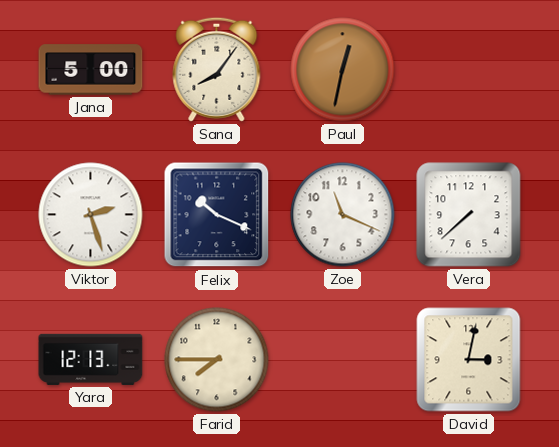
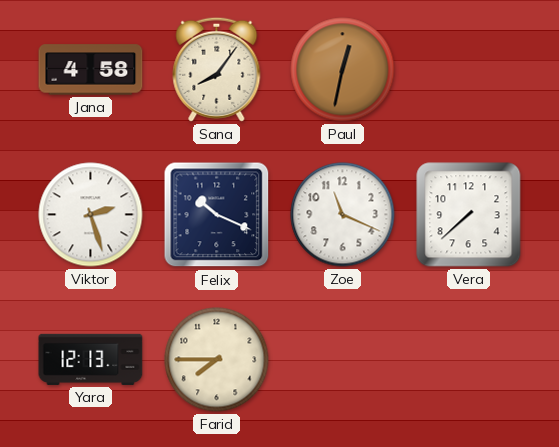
Jana: 5:00 -> 4:58
David: 3:02 -> none
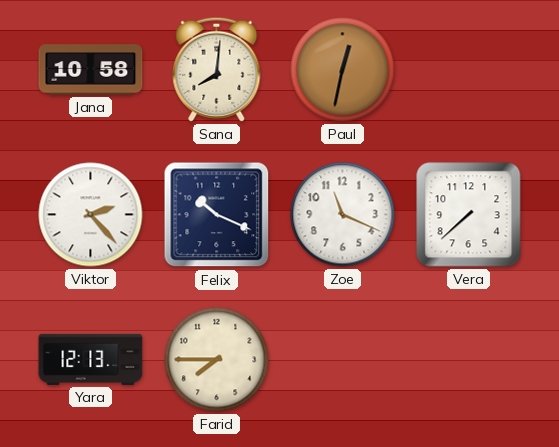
Jana: 4:58 -> 10:58
Sana: 8:06 -> 8:01
Viktor: 2:27 -> 2:23
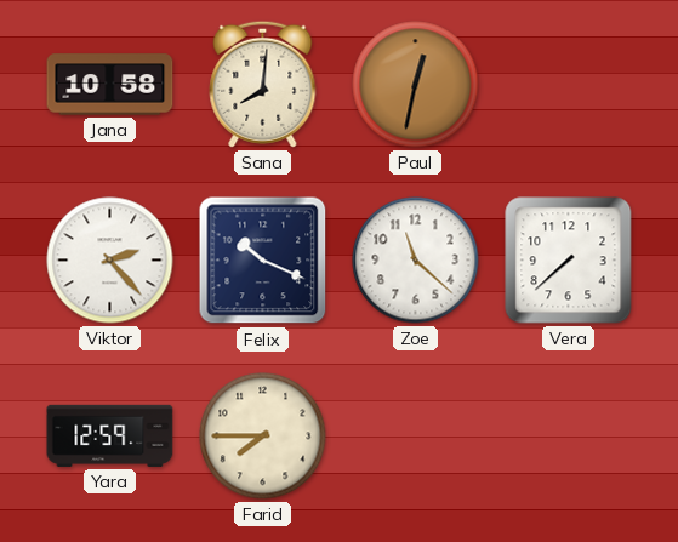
Zoe: 11:19 -> 11:22
Yara: 12:13 -> 12:59
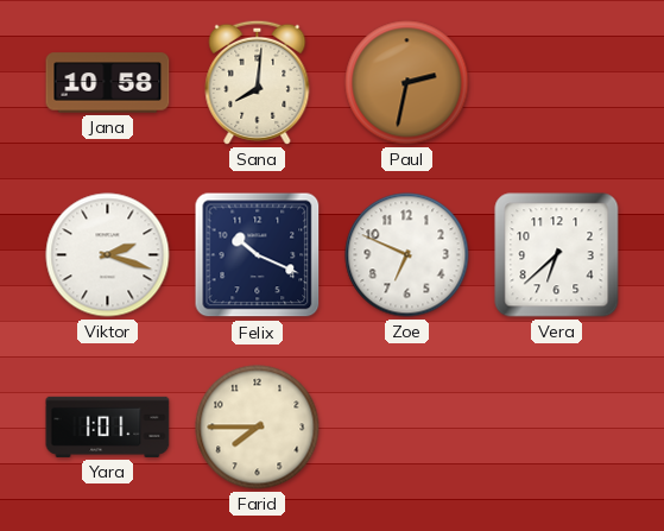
Paul: 12:32 -> 2:32
Viktor: 2:23 -> 2:18
Zoe: 11:22 -> 6:49
Vera: 7:38 -> 6:38
Yara: 12:59 -> 1:01
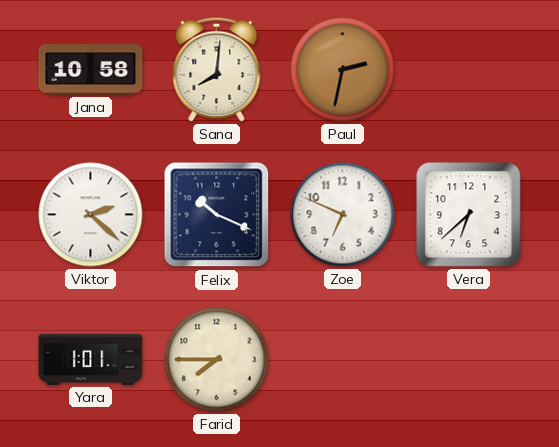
Viktor: 2:18 -> 2:22
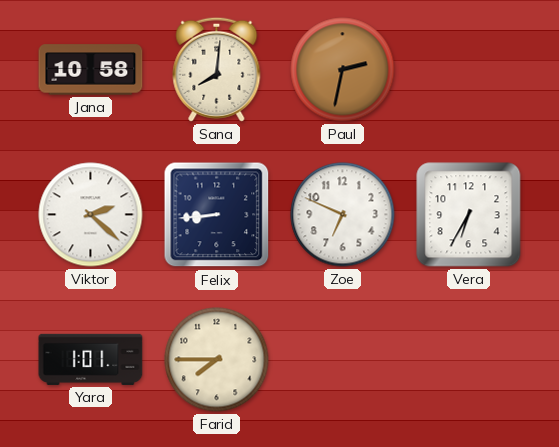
Felix: 10:19 -> 8:44
Vera: 6:38 -> 6:35
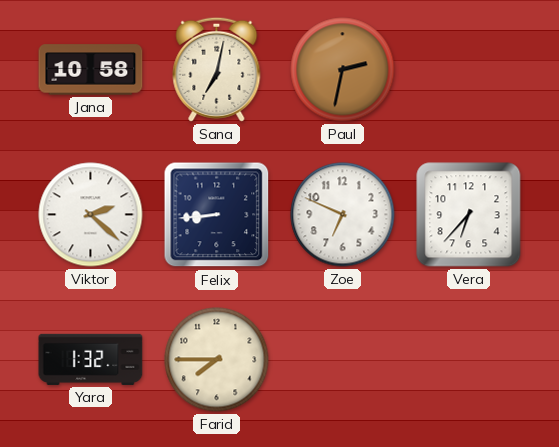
Sana: 8:01 -> 7:02
Vera: 6:35 -> 6:37
Yara: 1:01 -> 1:32
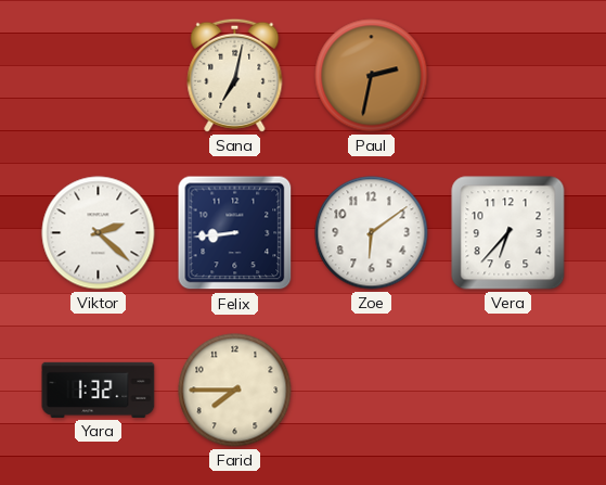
Jana: 10:58 -> none
Zoe: 6:49 -> 6:09
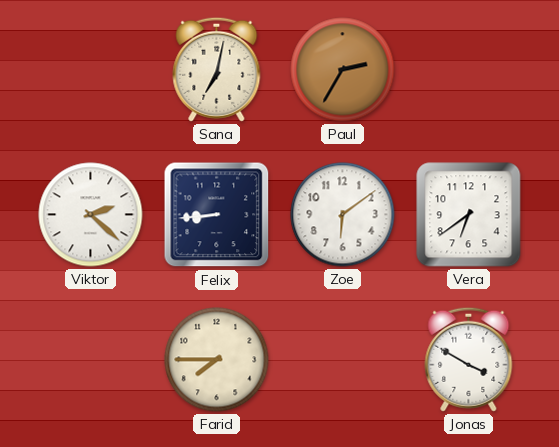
Paul: 2:32 -> 2:35
Vera: 6:37 -> 6:39
Yara: 1:32 -> none
Jonas: none -> 3:50
